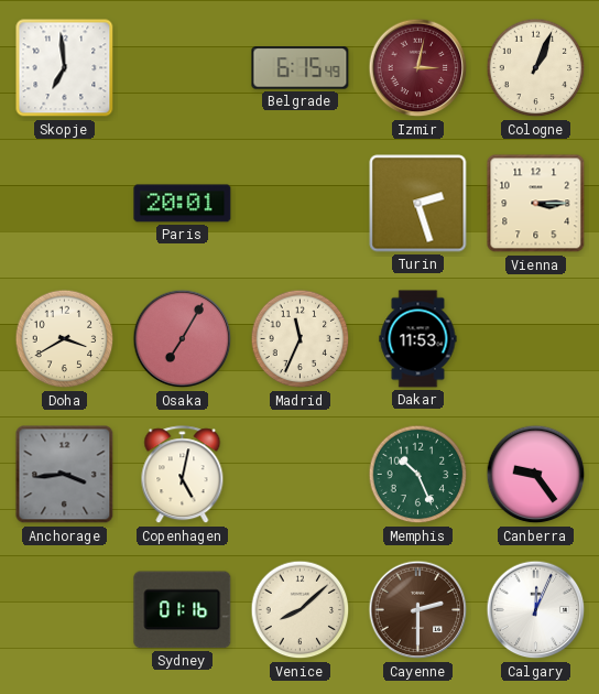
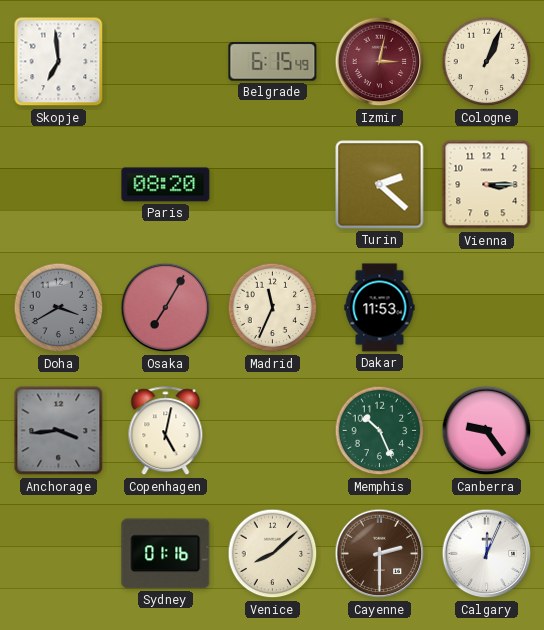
Paris: 20:01 -> 08:20
Turin: 2:27 -> 2:22
Doha dial: cream -> grey
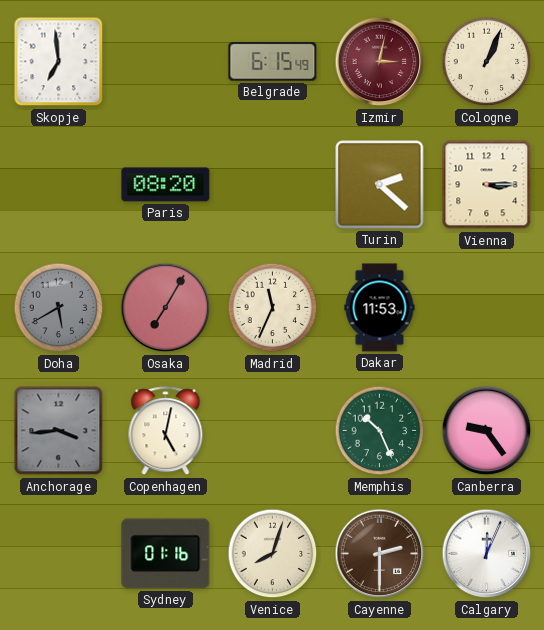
Doha: 3:40 -> 5:40
Venice: 8:08 -> 8:03
